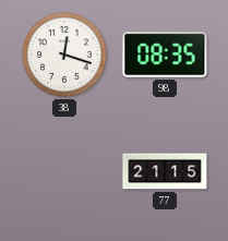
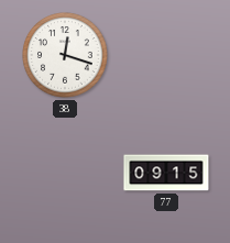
98: 08:35 -> none
77: 21:15 -> 09:15
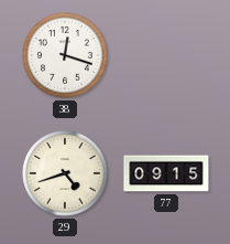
29: none -> 4:42
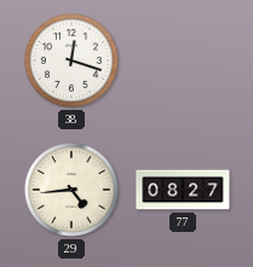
29: 4:42 -> 4:44
77: 09:15 -> 08:27
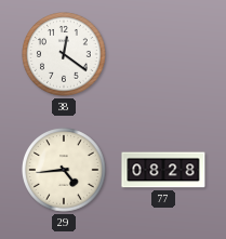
38: 12:18 -> 12:21
77: 08:27 -> 08:28
